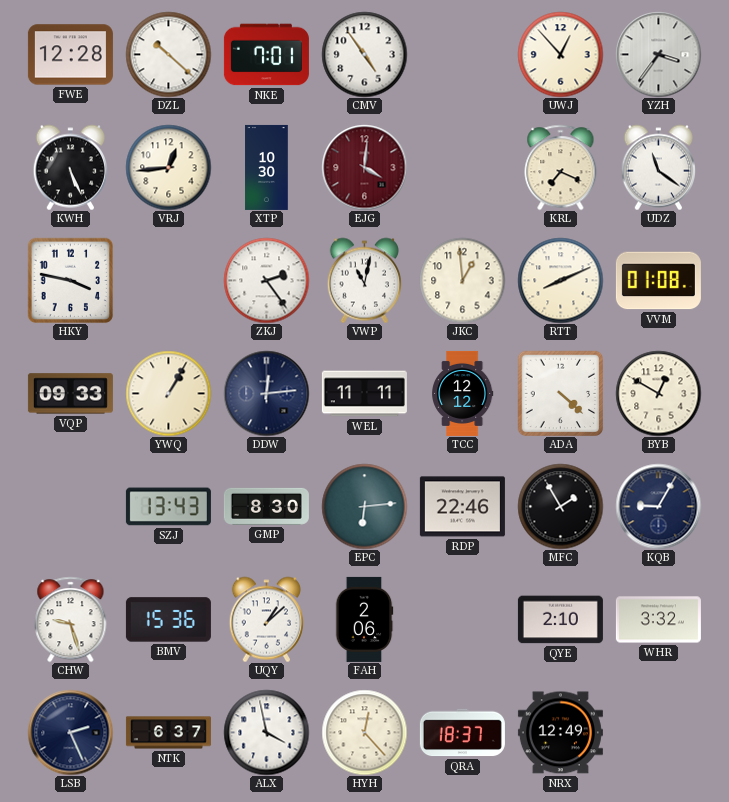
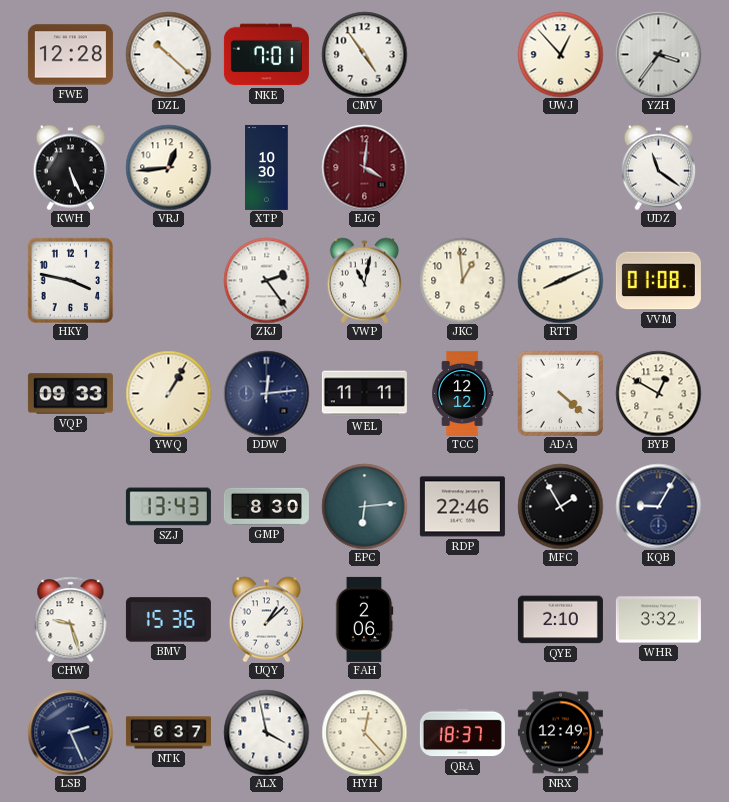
KRL: 7:19 -> none
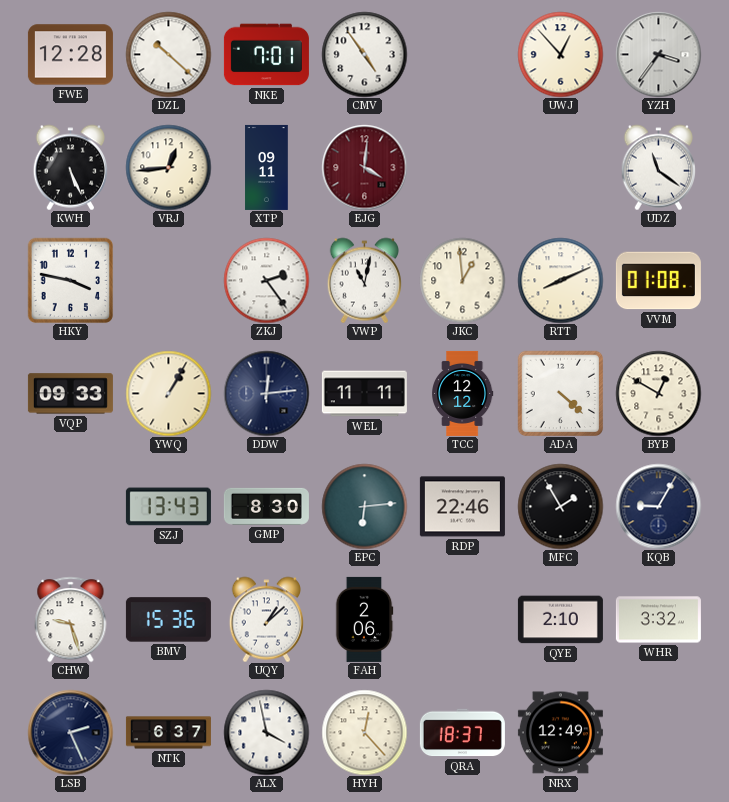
XTP: 10:30 -> 09:11
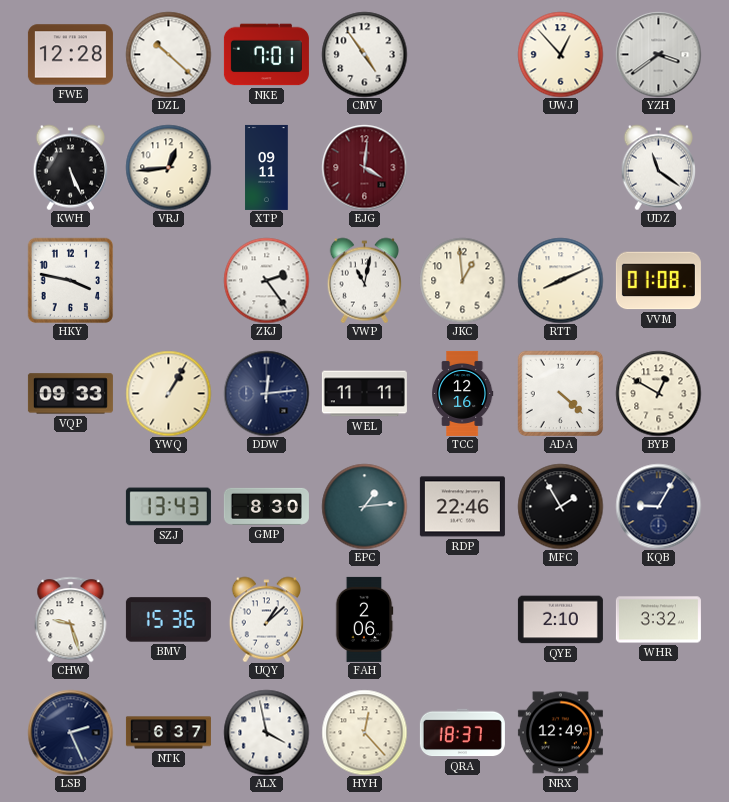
YZH: 3:36 -> 3:39
TCC: 12:12 -> 12:16
EPC: 6:14 -> 1:14
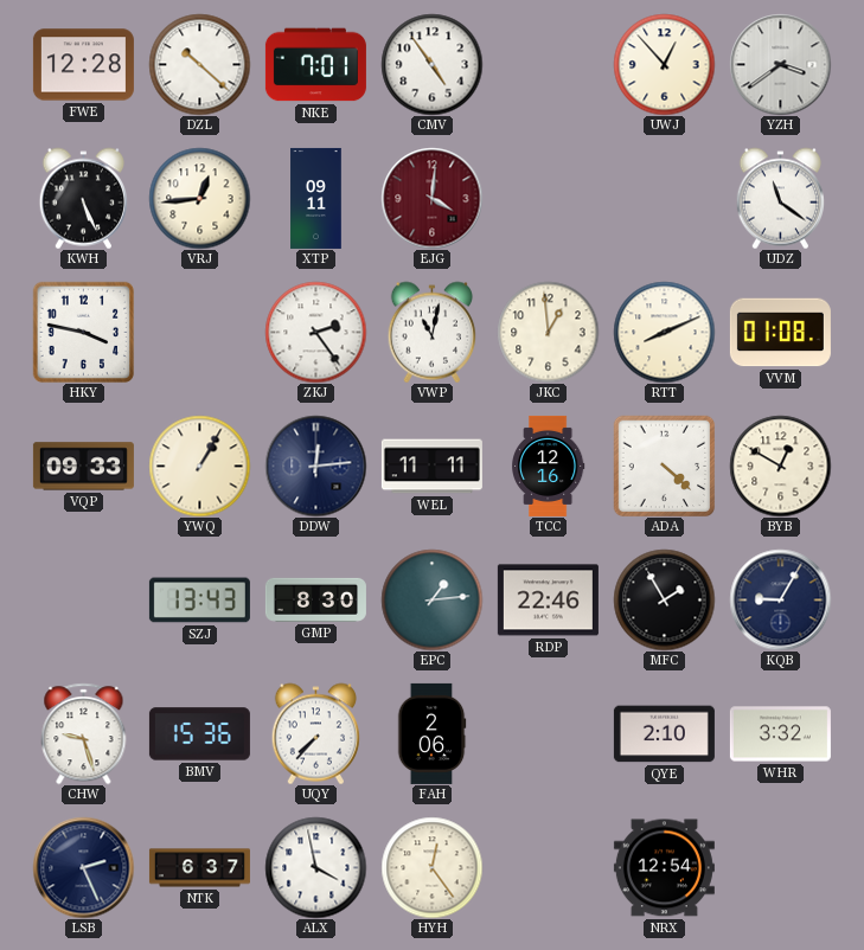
UQY: 1:08 -> 7:37
HYH: 12:23 -> 12:24
QRA: 18:37 -> none
NRX: 12:49 -> 12:54
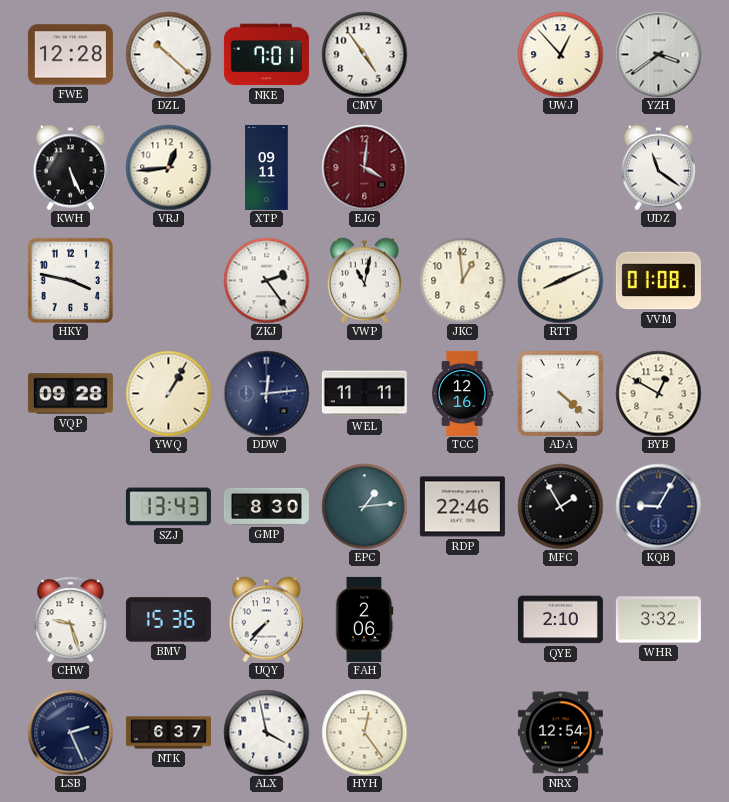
VQP: 09:33 -> 09:28
